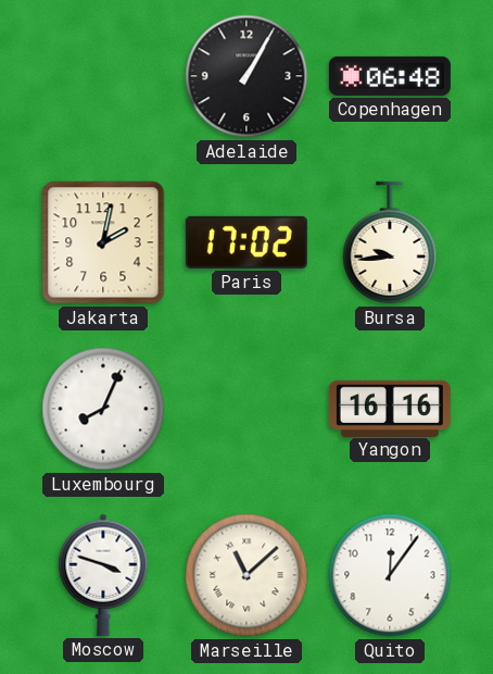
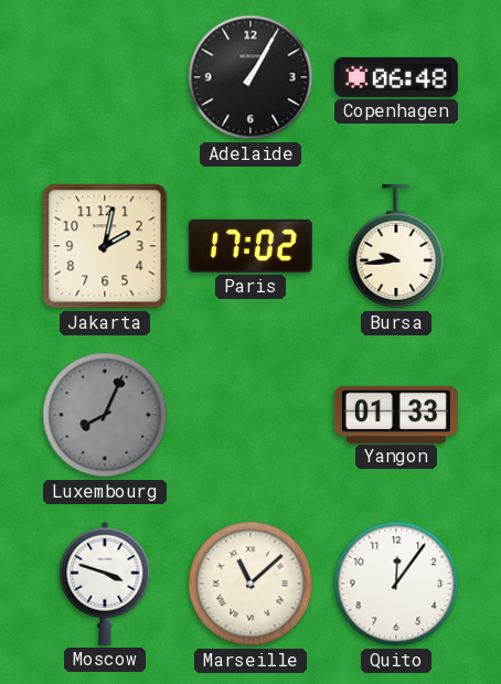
Luxembourg dial: white -> grey
Yangon: 16:16 -> 01:33
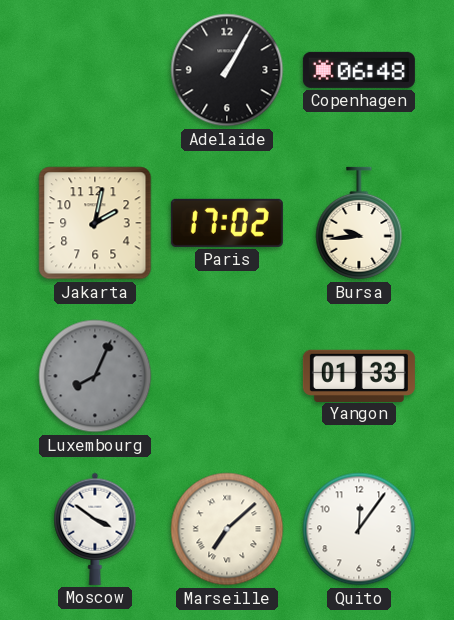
Moscow: 3:48 -> 3:51
Marseille: 11:08 -> 7:08
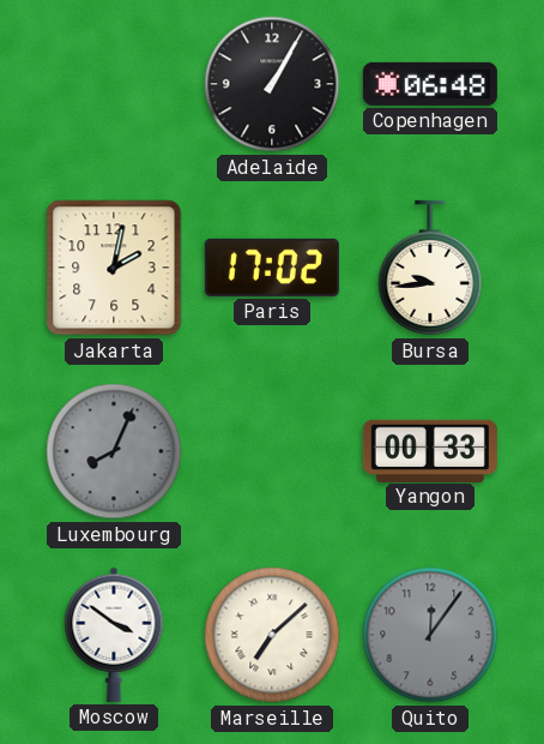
Yangon: 01:33 -> 00:33
Quito dial: white -> grey
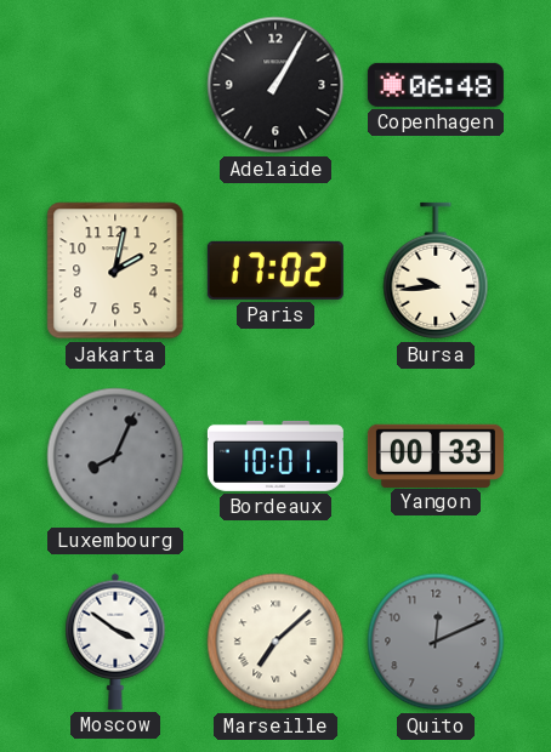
Bordeaux: none -> 10:01
Quito: 12:06 -> 12:11
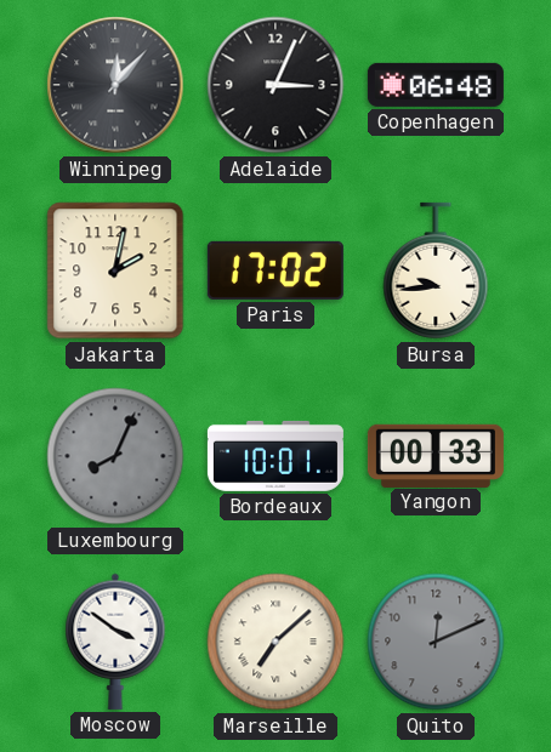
Winnipeg: none -> 12:07
Adelaide: 1:05 -> 3:04
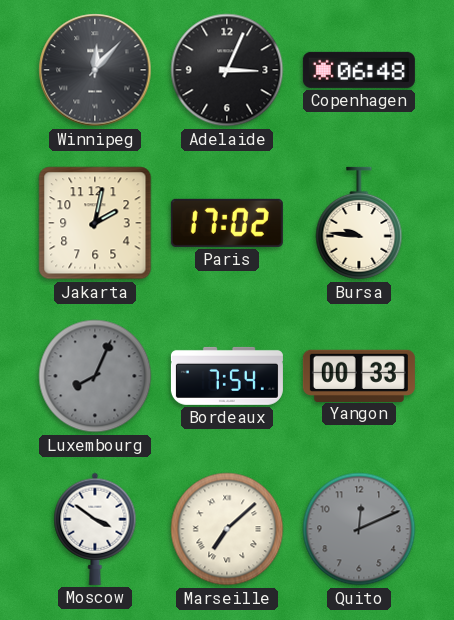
Bursa: 9:44 -> 9:46
Bordeaux: 10:01 -> 7:54
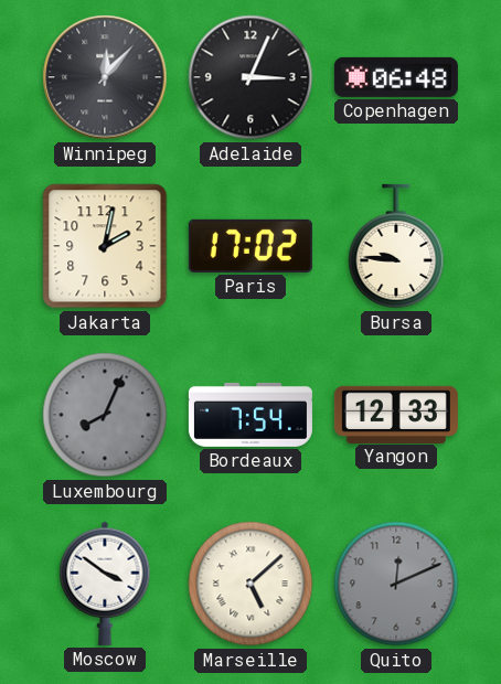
Yangon: 00:33 -> 12:33
Marseille: 7:08 -> 5:08
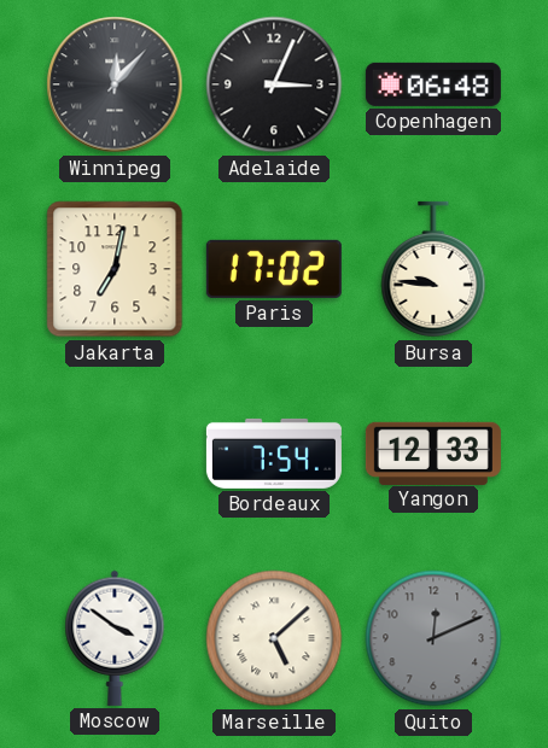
Jakarta: 2:02 -> 7:02
Luxembourg: 8:04 -> none
